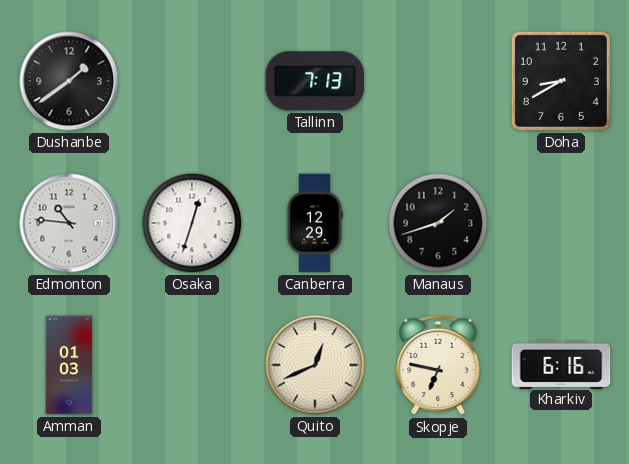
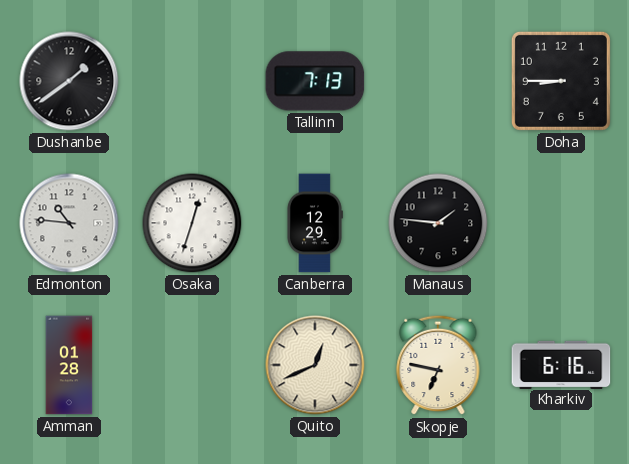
Doha: 8:40 -> 8:45
Manaus: 1:42 -> 1:46
Amman: 01:03 -> 01:28
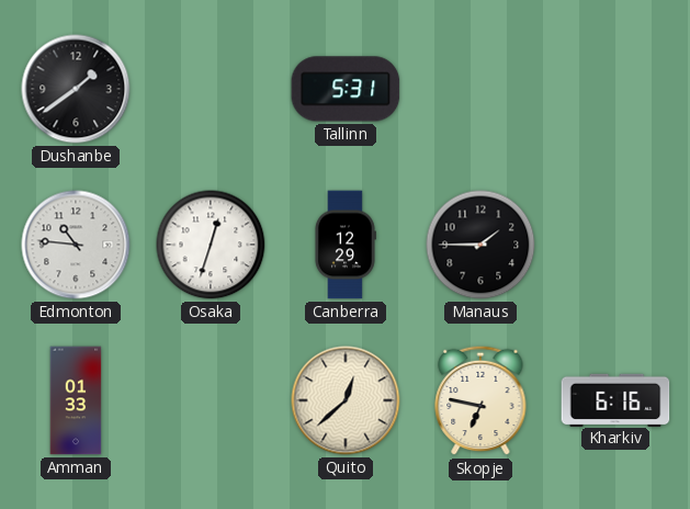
Tallinn: 7:13 -> 5:31
Doha: 8:45 -> none
Manaus: 1:46 -> 1:45
Amman: 01:28 -> 01:33
Quito: 12:41 -> 12:38
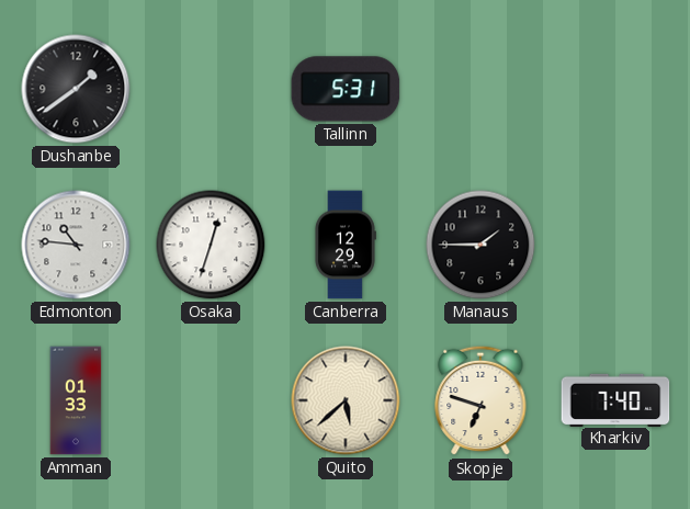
Quito: 12:38 -> 5:38
Skopje: 6:47 -> 6:48
Kharkiv: 6:16 -> 7:40
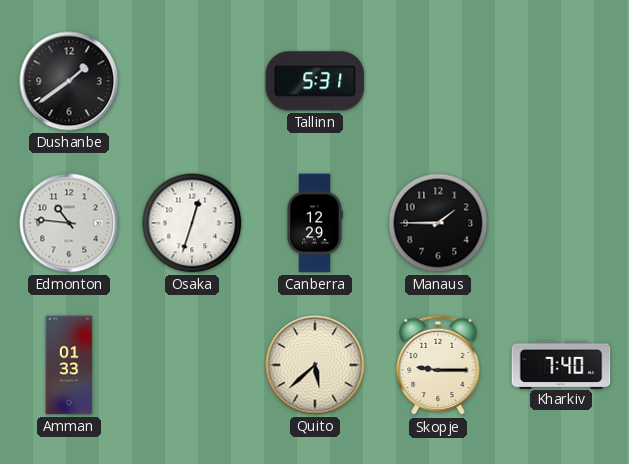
Skopje: 6:48 -> 9:15
